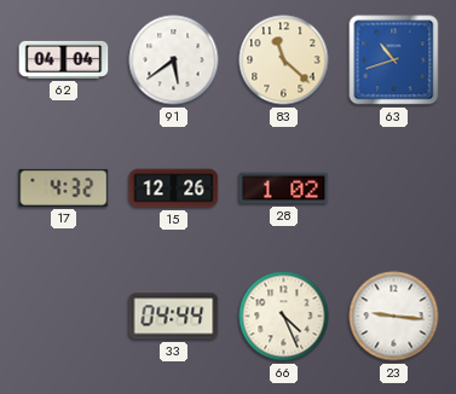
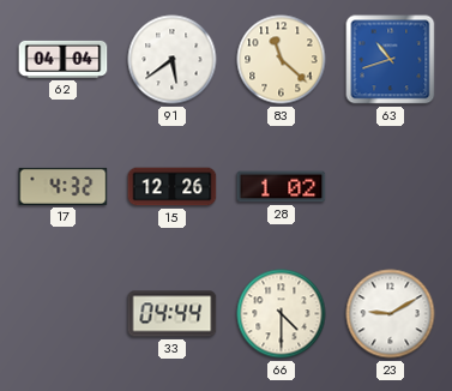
66: 4:26 -> 4:30
23: 9:16 -> 9:10
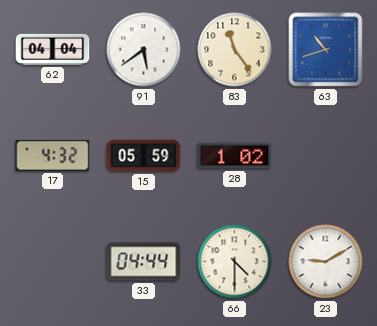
83: 11:22 -> 11:24
15: 12:26 -> 05:59
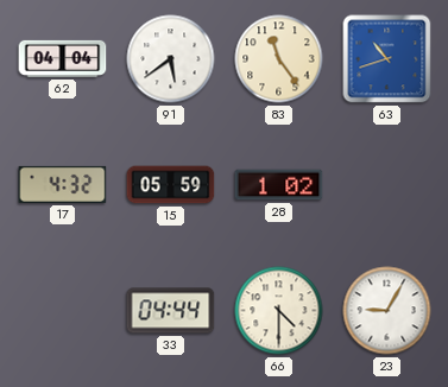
23: 9:10 -> 9:05
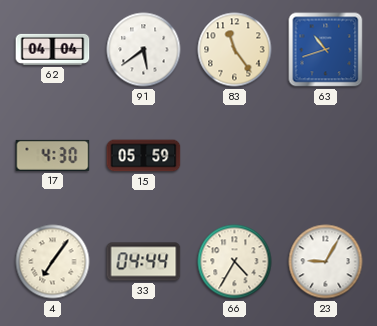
17: 4:32 -> 4:30
28: 1:02 -> none
4: none -> 7:06
66: 4:30 -> 4:35
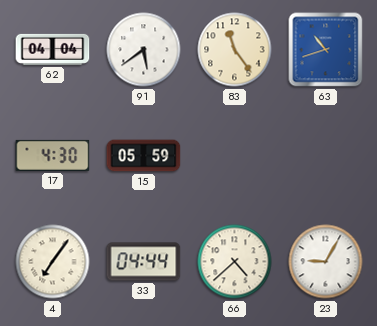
66: 4:35 -> 4:38
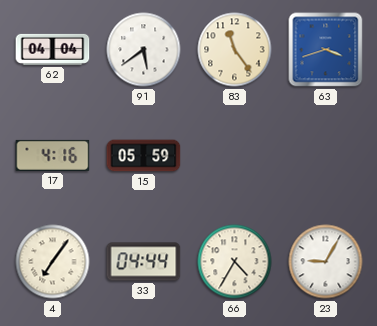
63: 10:42 -> 3:42
17: 4:30 -> 4:16
66: 4:38 -> 4:35
